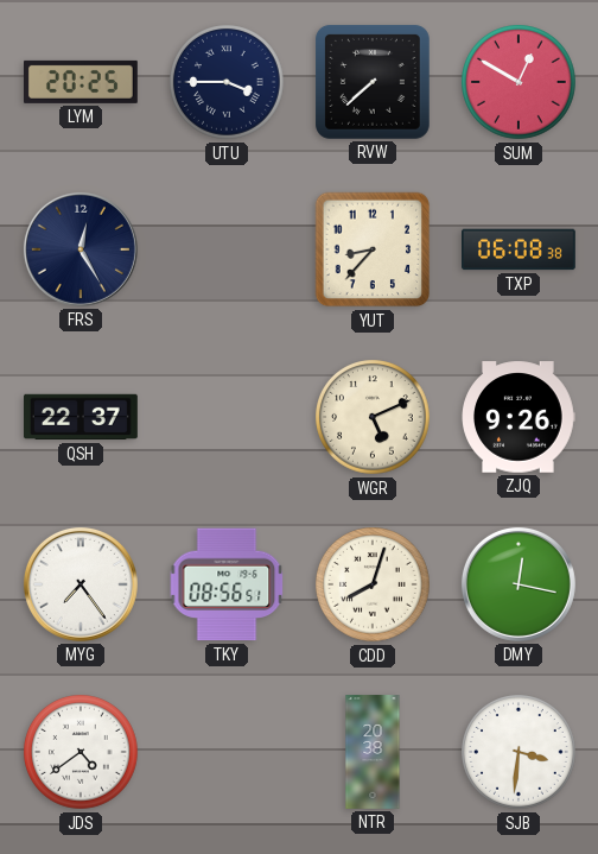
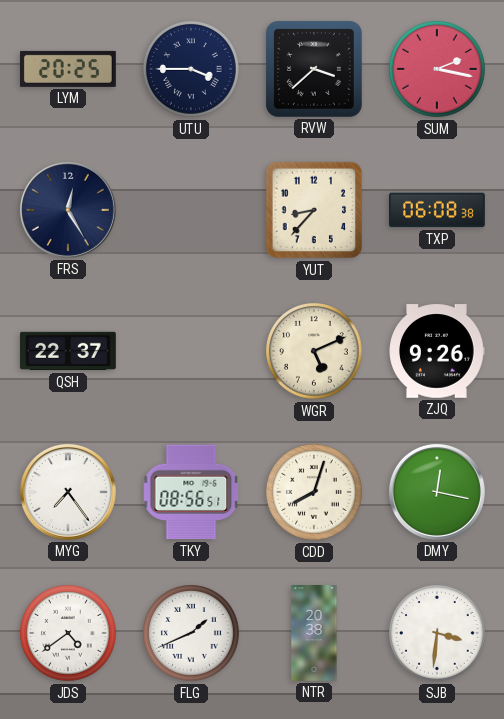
RVW: 7:38 -> 3:38
SUM: 12:50 -> 2:17
FLG: none -> 1:41
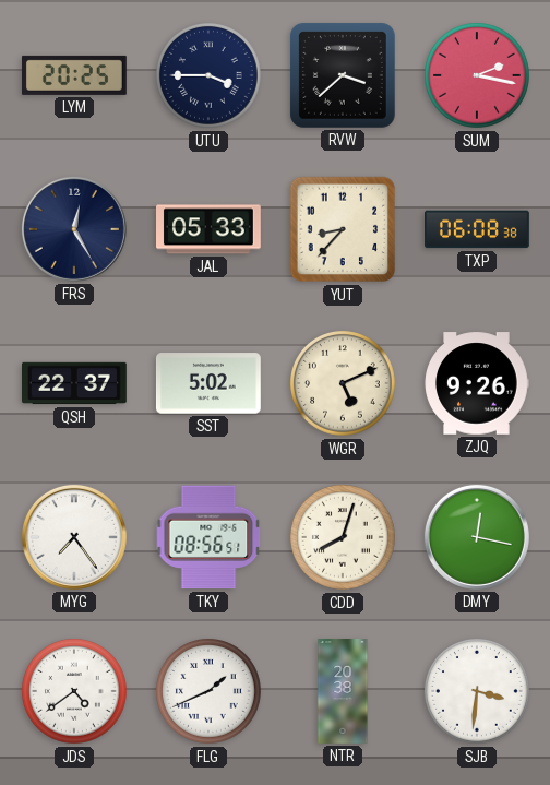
JAL: none -> 05:33
SST: none -> 5:02
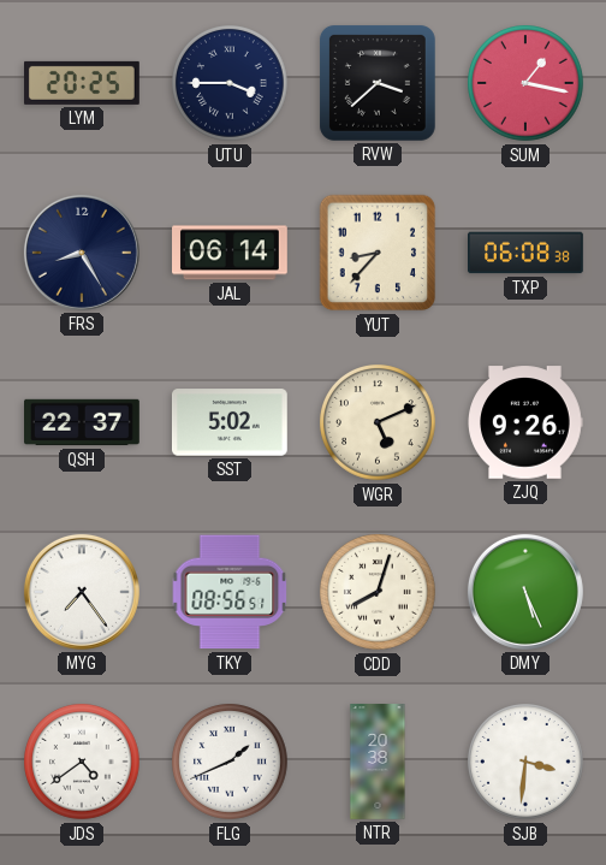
SUM: 2:17 -> 1:17
FRS: 12:25 -> 8:25
JAL: 05:33 -> 06:14
DMY: 12:17 -> 5:26
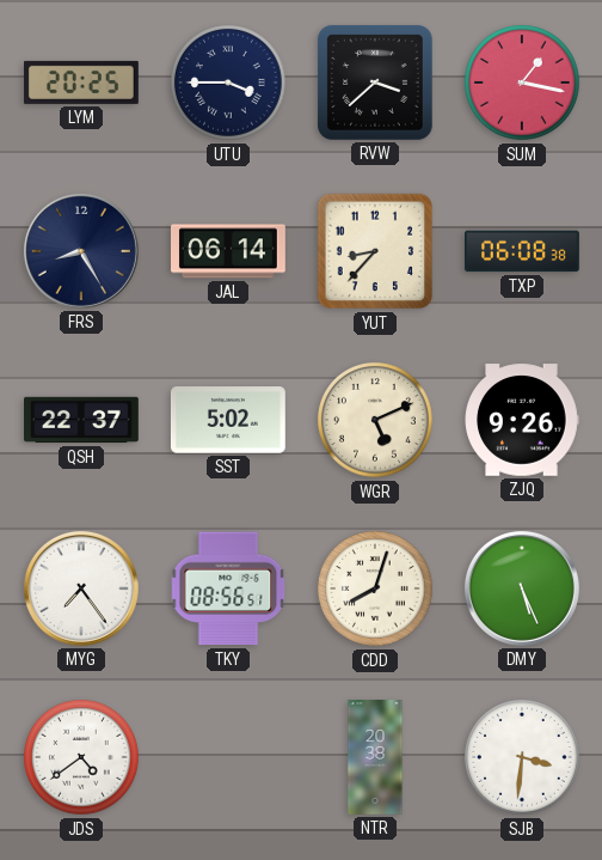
FLG: 1:41 -> none
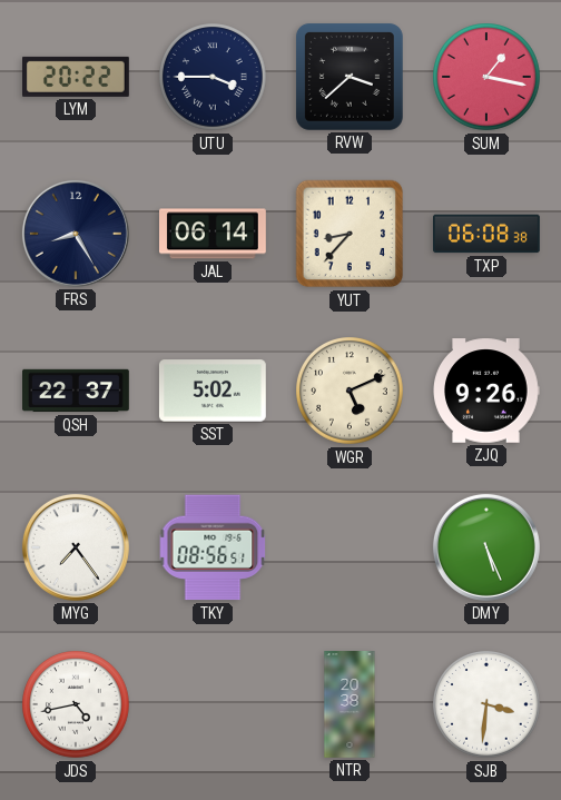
LYM: 20:25 -> 20:22
CDD: 8:03 -> none
JDS: 4:39 -> 4:43
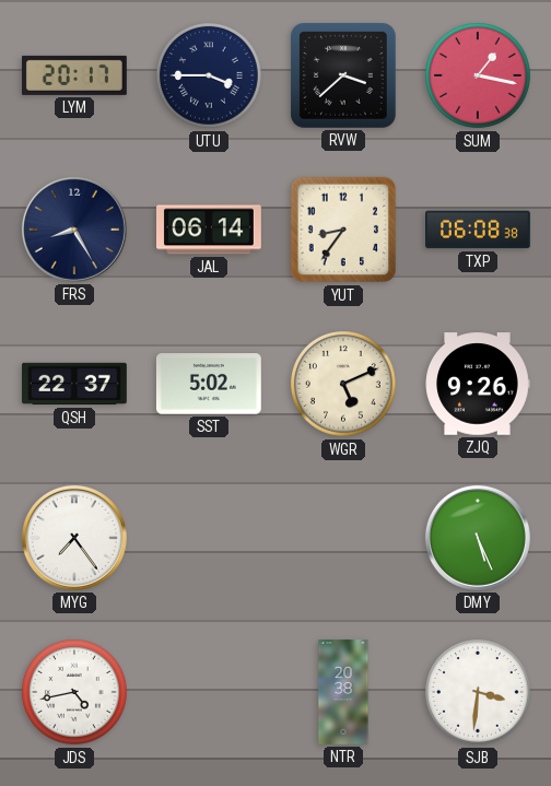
LYM: 20:22 -> 20:17
YUT: 8:37 -> 8:36
TKY: 08:56 -> none
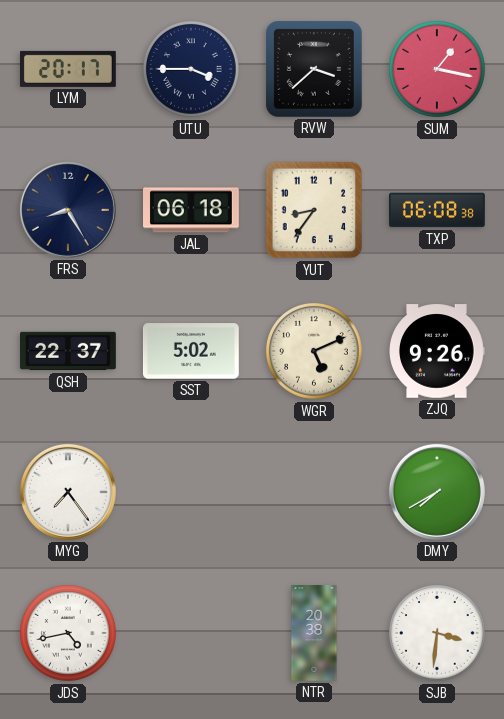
JAL: 06:14 -> 06:18
DMY: 5:26 -> 7:40
